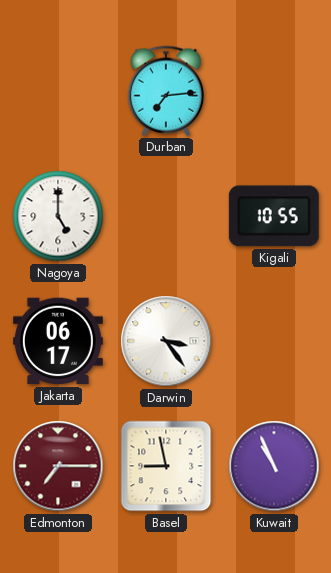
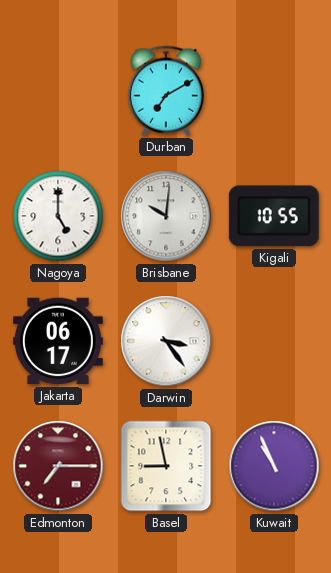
Durban: 7:14 -> 7:10
Brisbane: none -> 10:01
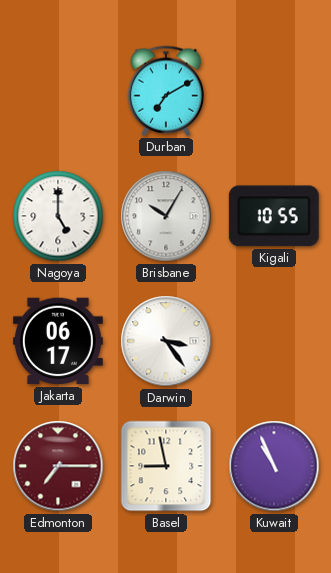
Brisbane: 10:01 -> 10:05
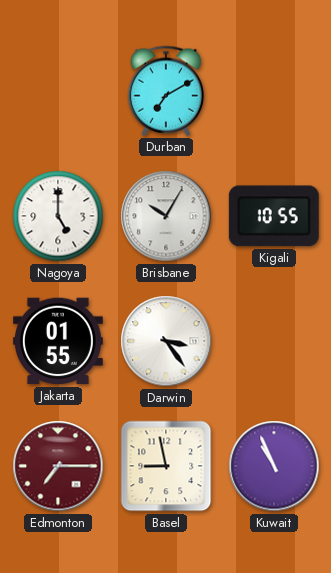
Jakarta: 06:17 -> 01:55
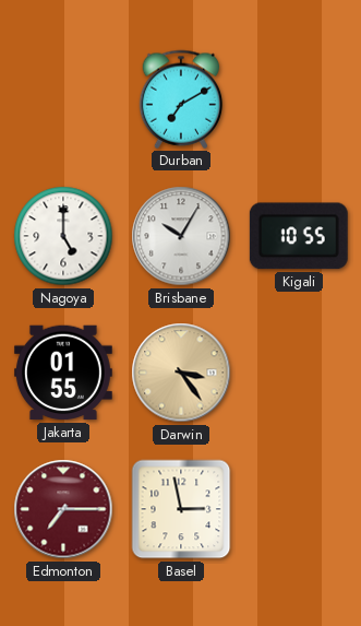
Darwin dial: white -> champagne
Basel: 8:58 -> 2:58
Kuwait: 10:56 -> none
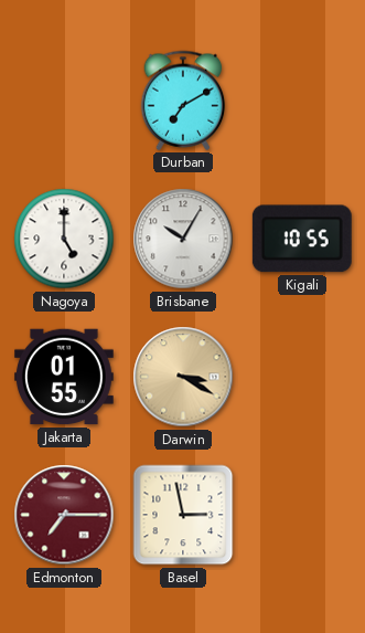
Darwin: 3:24 -> 3:20
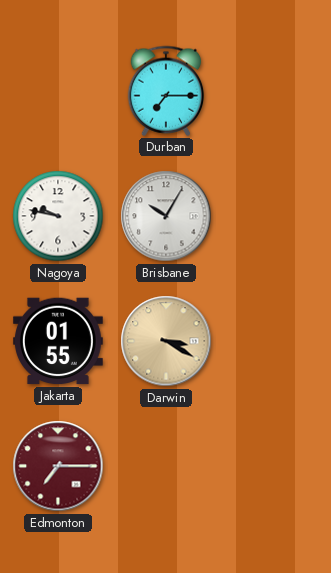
Durban: 7:10 -> 7:15
Nagoya: 5:00 -> 9:47
Kigali: 10:55 -> none
Basel: 2:58 -> none
